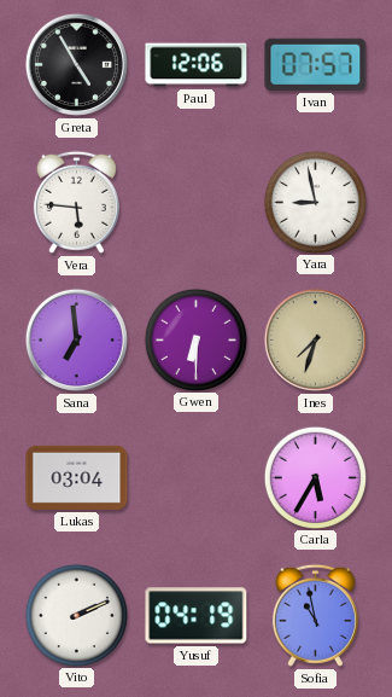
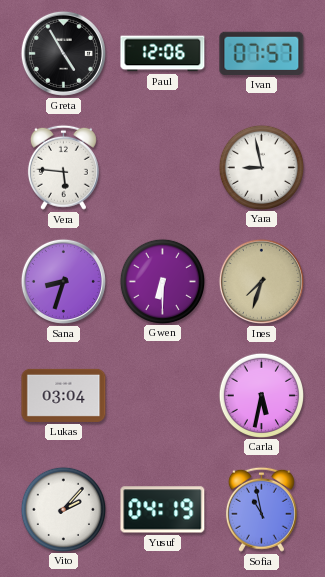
Sana: 6:59 -> 8:33
Carla: 5:35 -> 5:32
Vito: 2:11 -> 2:07
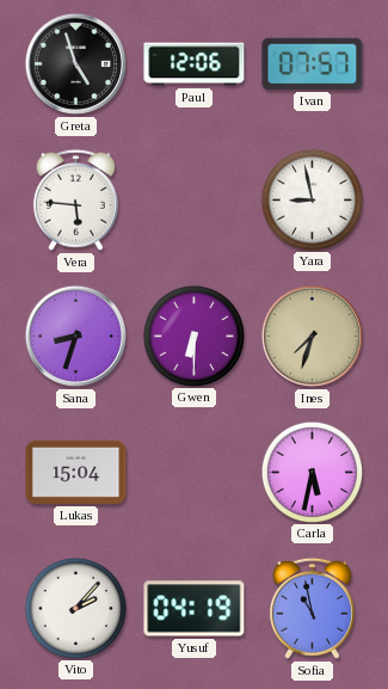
Greta: 4:55 -> 4:57
Lukas: 03:04 -> 15:04
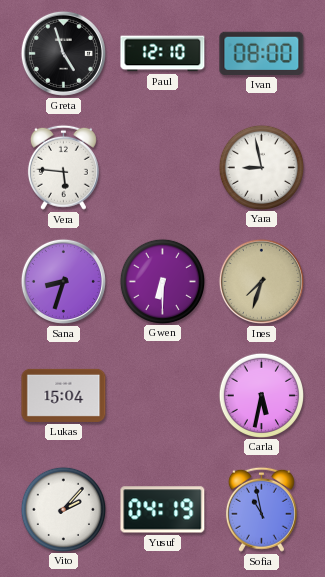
Paul: 12:06 -> 12:10
Ivan: 07:57 -> 08:00
